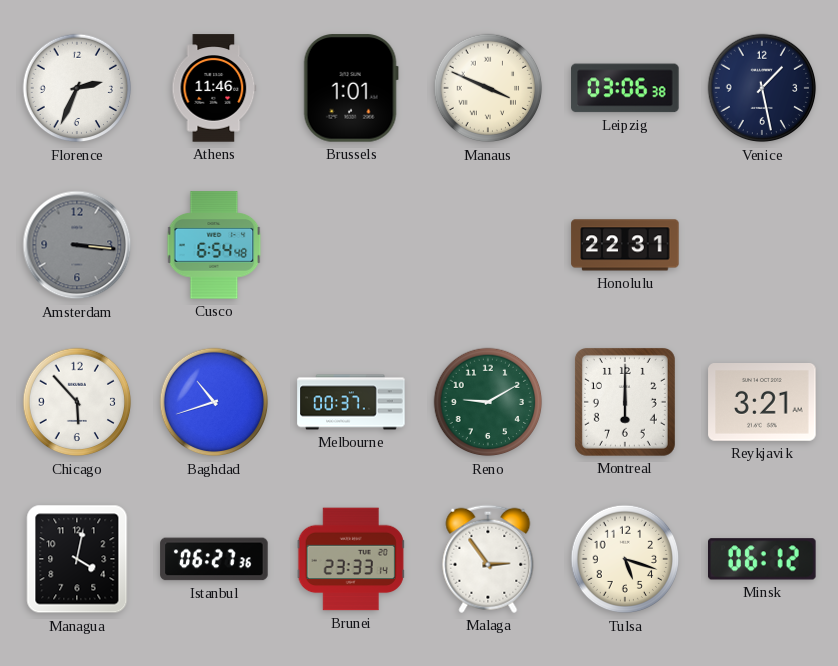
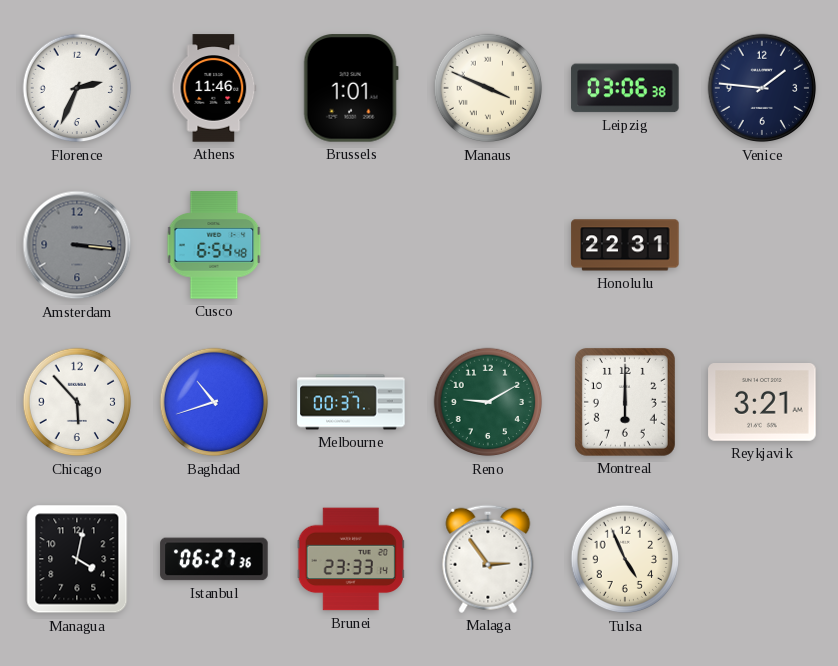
Venice: 1:28 -> 1:46
Tulsa: 5:18 -> 4:56
Minsk: 06:12 -> none
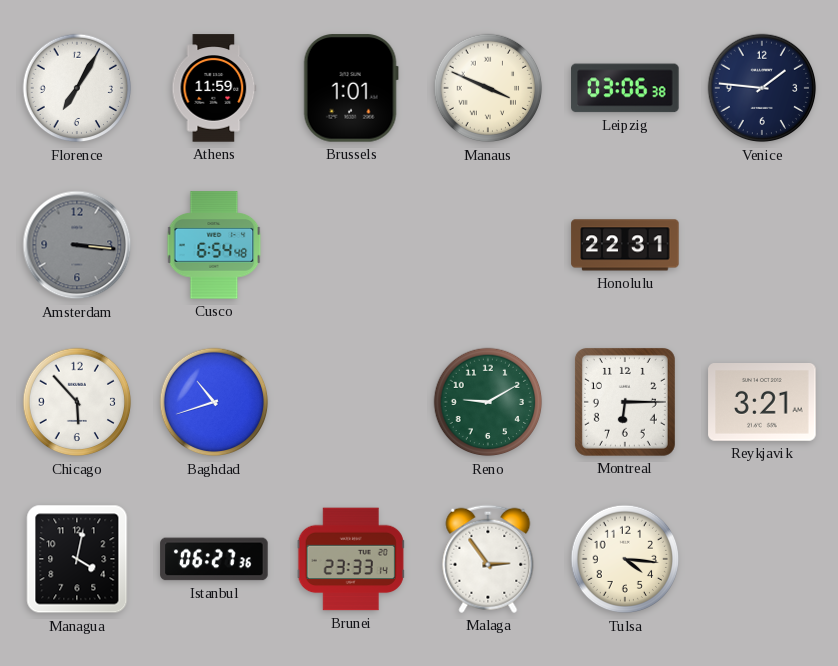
Florence: 2:34 -> 7:05
Athens: 11:46 -> 11:59
Melbourne: 00:37 -> none
Montreal: 6:00 -> 6:15
Tulsa: 4:56 -> 4:16
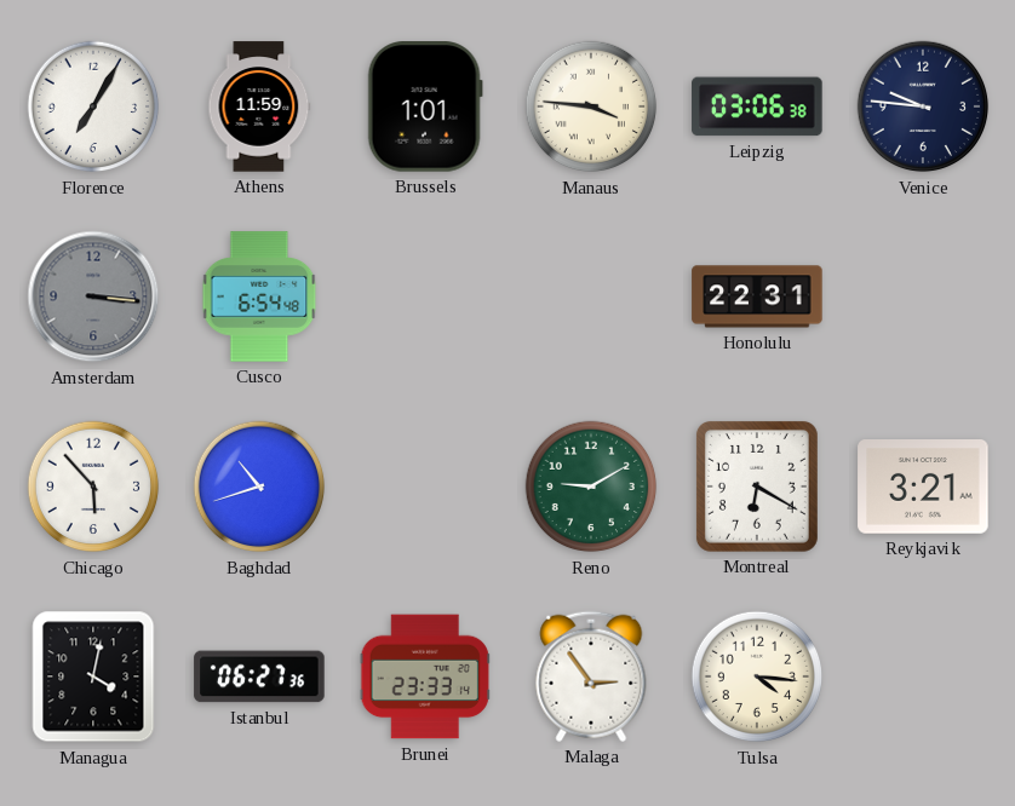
Manaus: 3:49 -> 3:46
Venice: 1:46 -> 9:46
Montreal: 6:15 -> 6:20
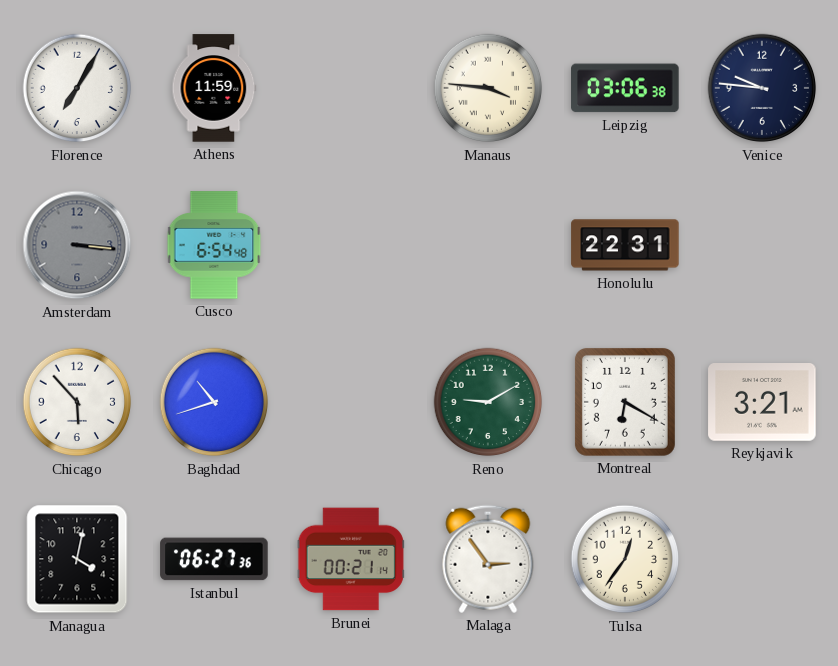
Brussels: 1:01 -> none
Brunei: 23:33 -> 00:21
Tulsa: 4:16 -> 12:36
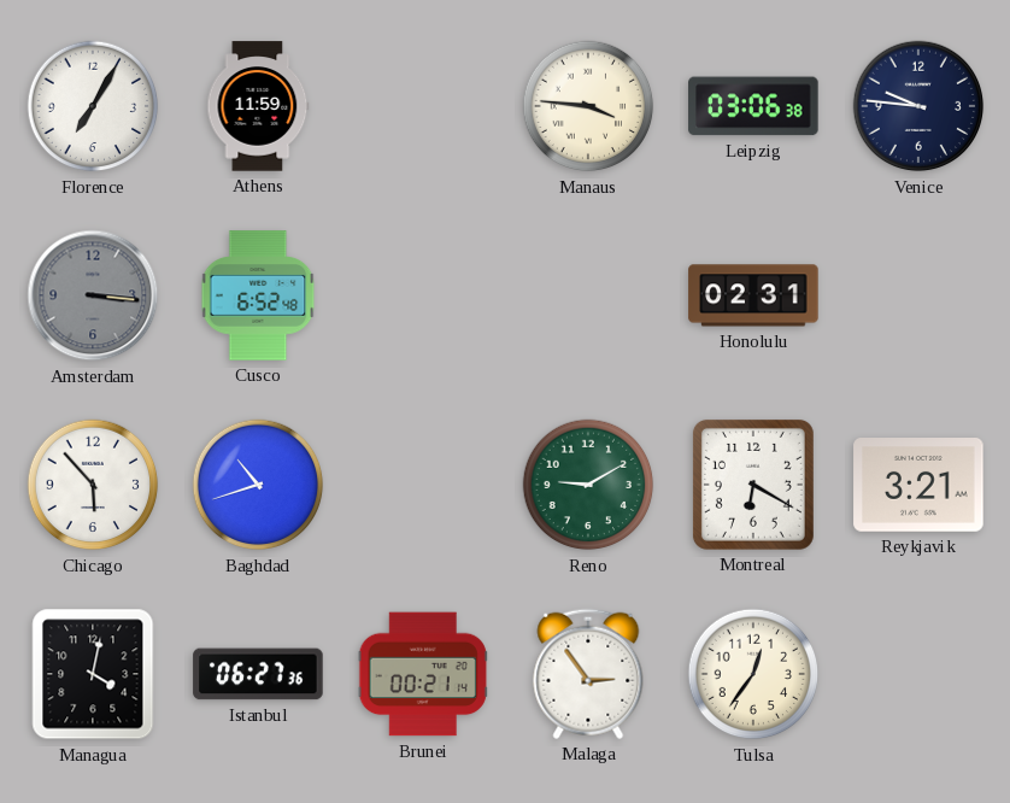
Cusco: 6:54 -> 6:52
Honolulu: 22:31 -> 02:31
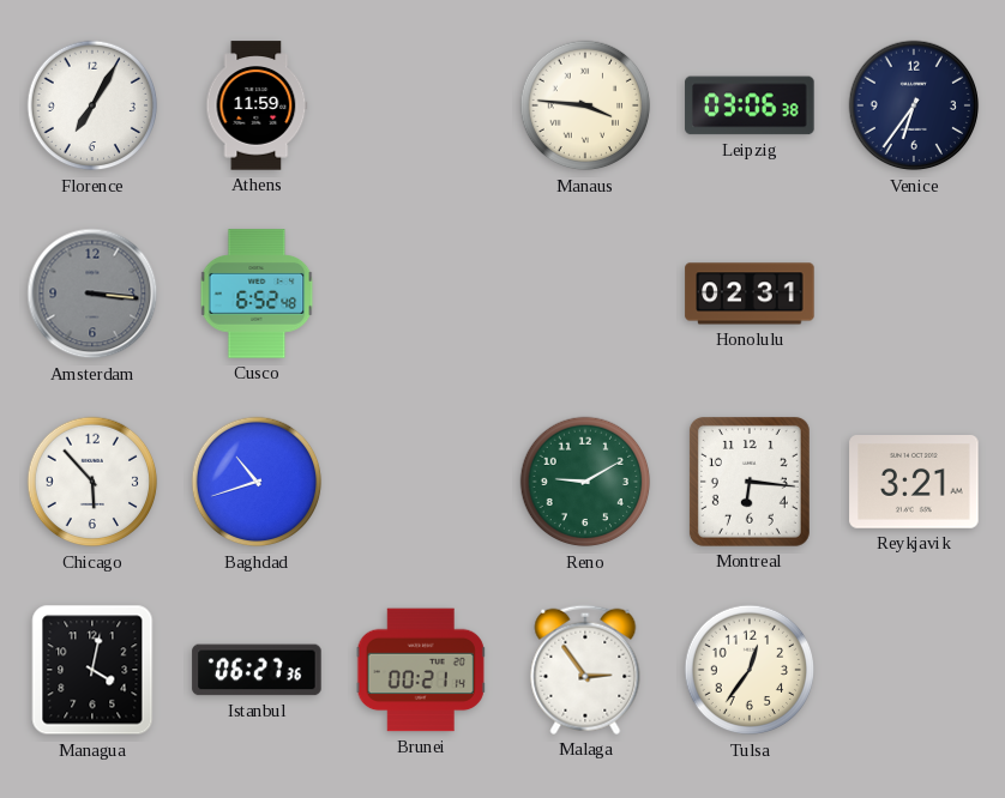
Venice: 9:46 -> 6:36
Montreal: 6:20 -> 6:16
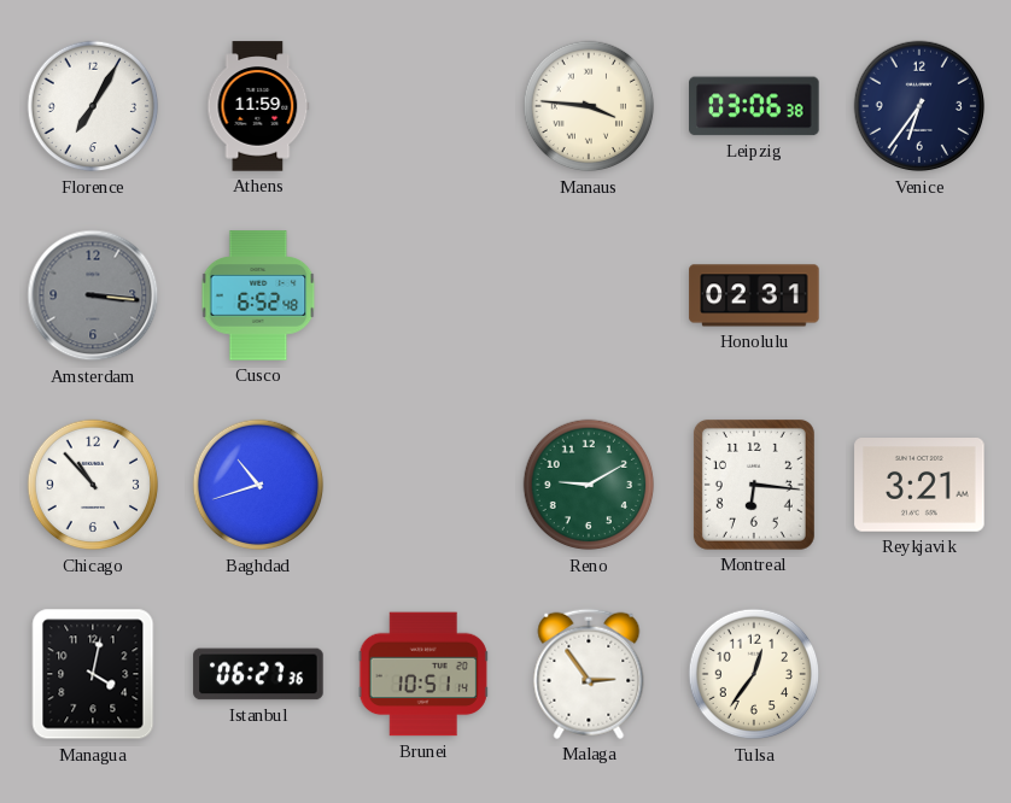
Chicago: 5:53 -> 10:53
Brunei: 00:21 -> 10:51
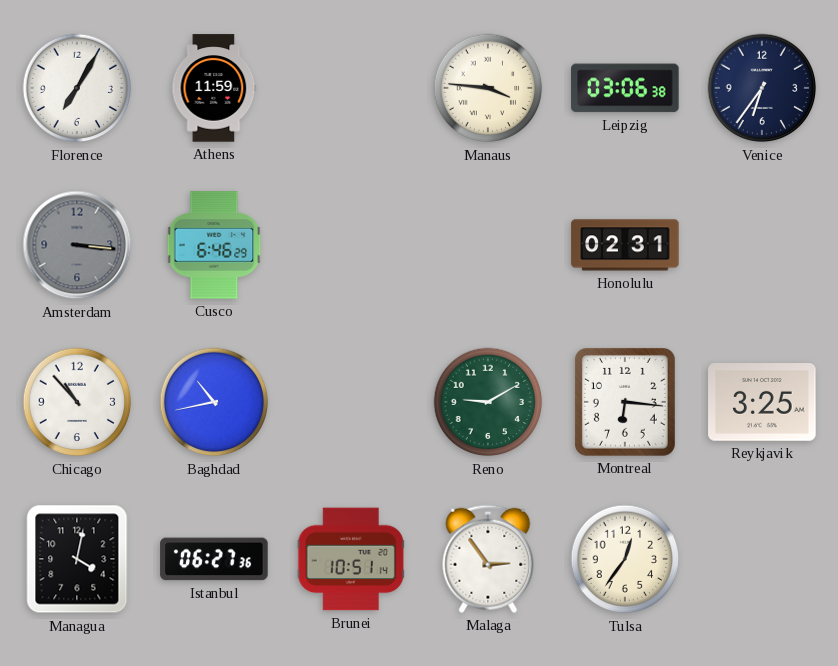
Cusco: 6:52 -> 6:46
Baghdad: 10:42 -> 10:43
Reykjavik: 3:21 -> 3:25
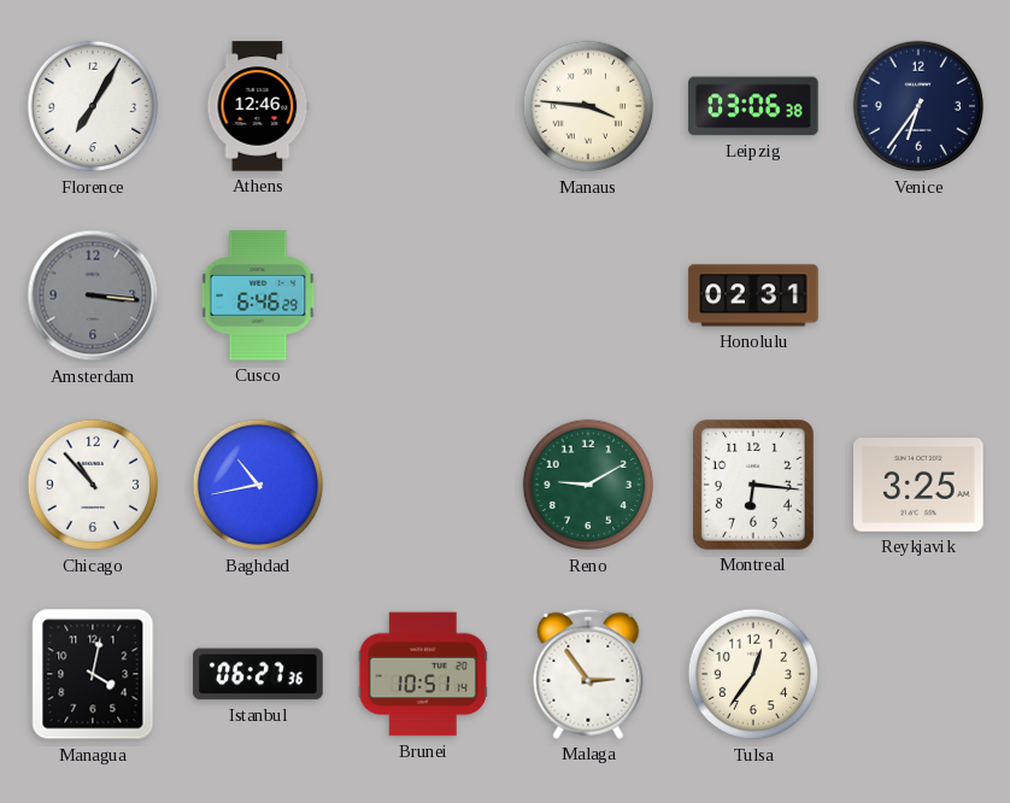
Athens: 11:59 -> 12:46
